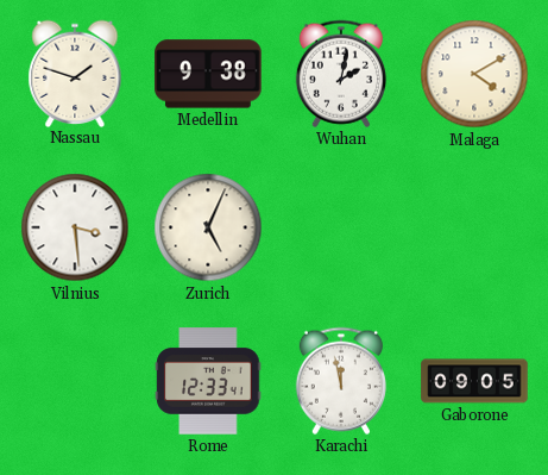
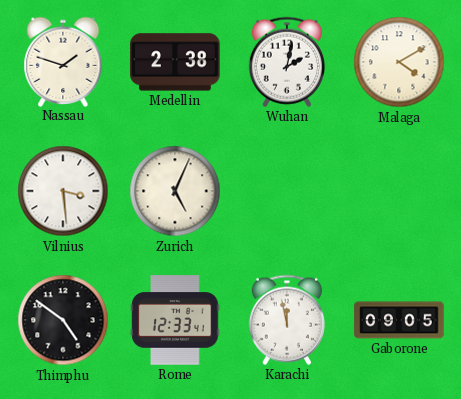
Medellin: 9:38 -> 2:38
Thimphu: none -> 4:51
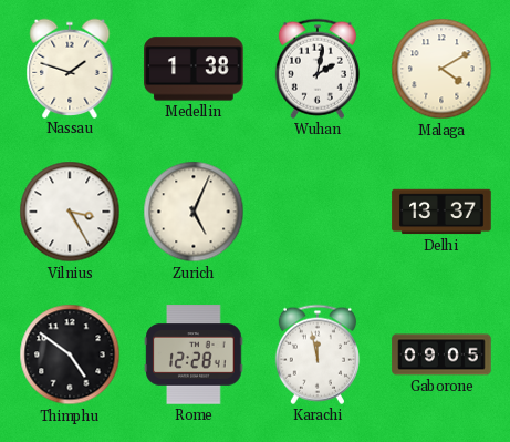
Medellin: 2:38 -> 1:38
Vilnius: 3:29 -> 3:25
Delhi: none -> 13:37
Rome: 12:33 -> 12:28
